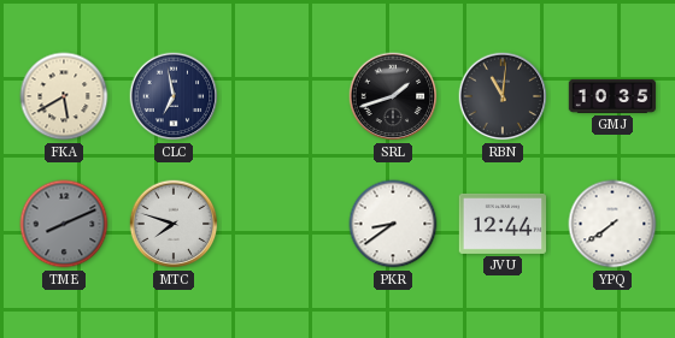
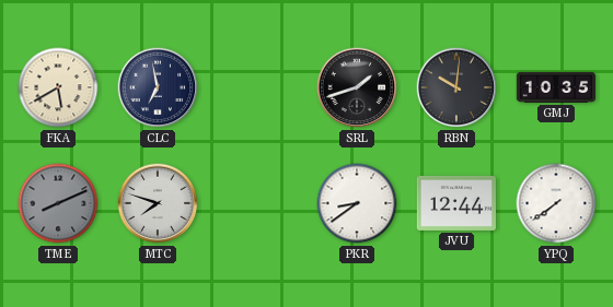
RBN: 11:01 -> 10:01
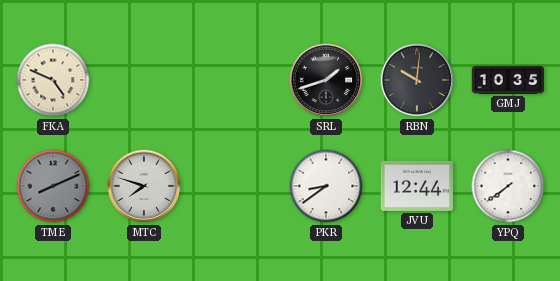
FKA: 5:40 -> 4:49
CLC: 6:58 -> none
